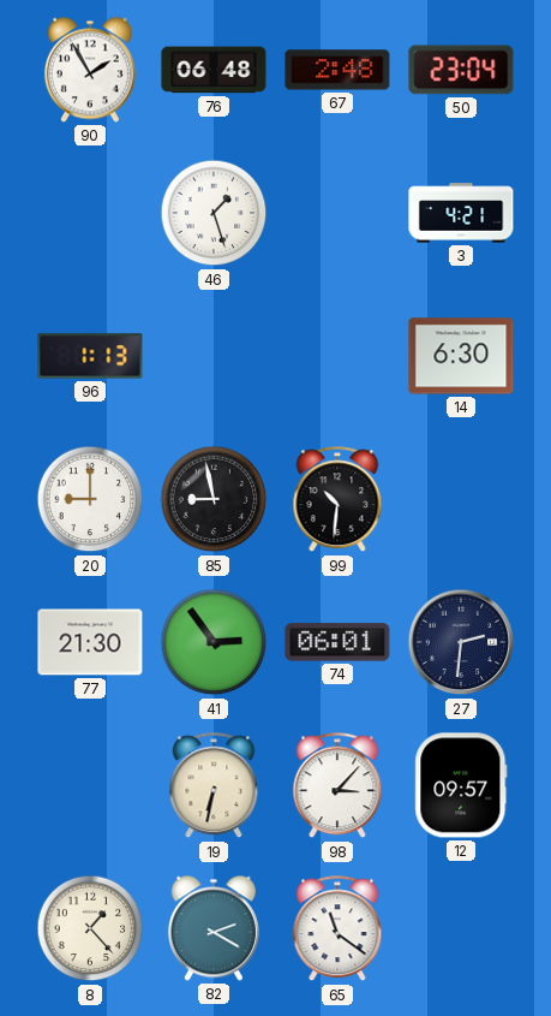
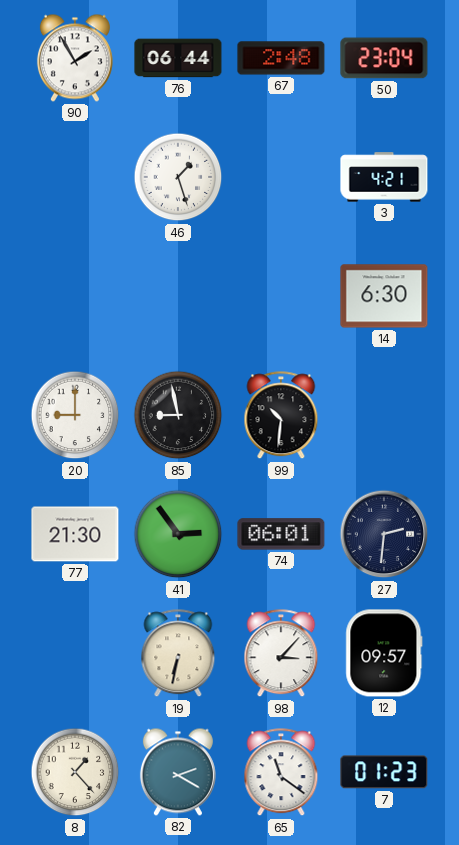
76: 06:48 -> 06:44
96: 1:13 -> none
7: none -> 01:23
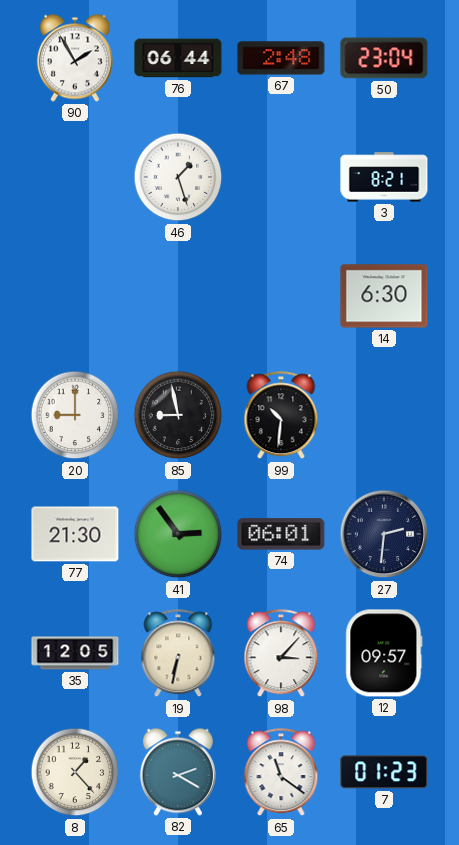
3: 4:21 -> 8:21
35: none -> 12:05
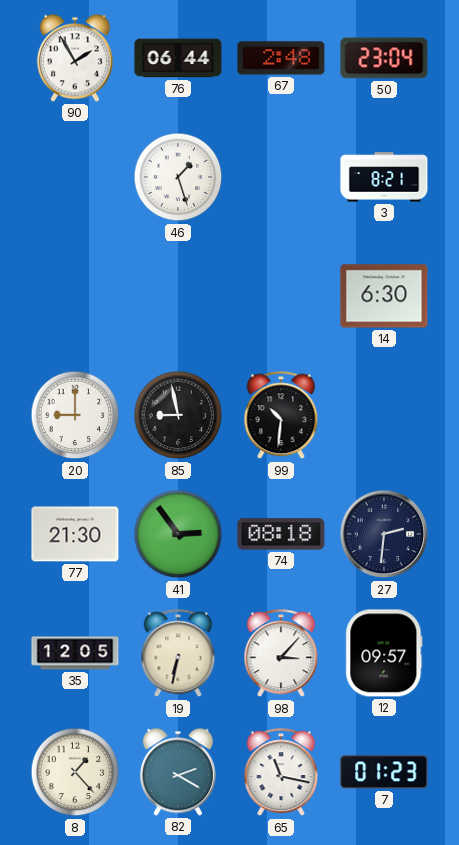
74: 06:01 -> 08:18
65: 11:21 -> 11:17
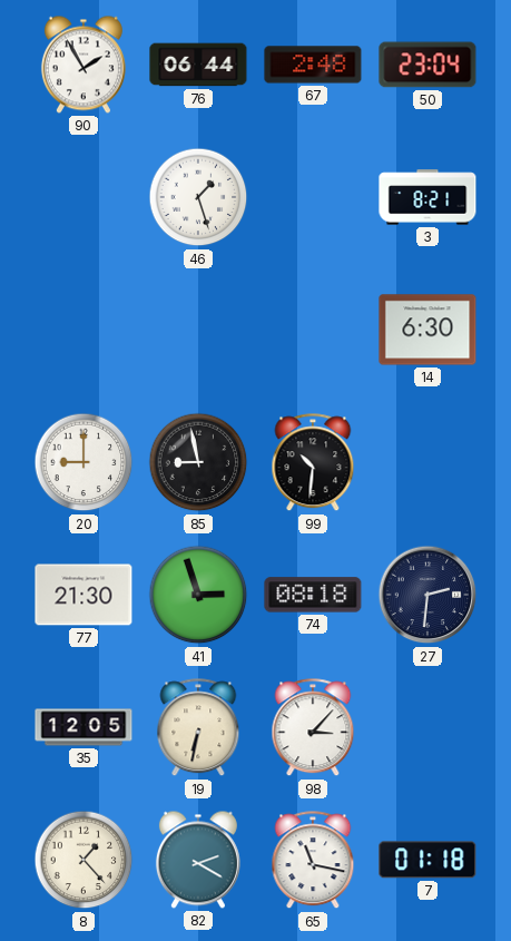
41: 2:54 -> 2:57
12: 09:57 -> none
7: 01:23 -> 01:18
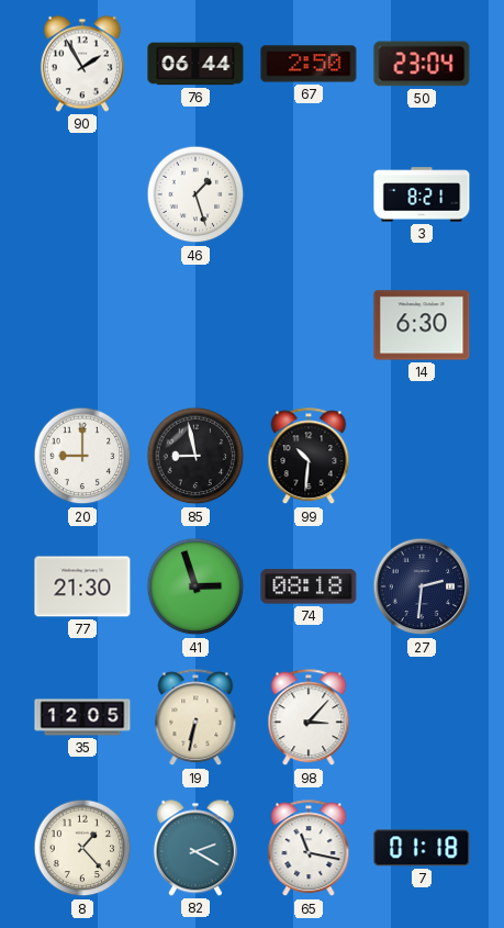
67: 2:48 -> 2:50
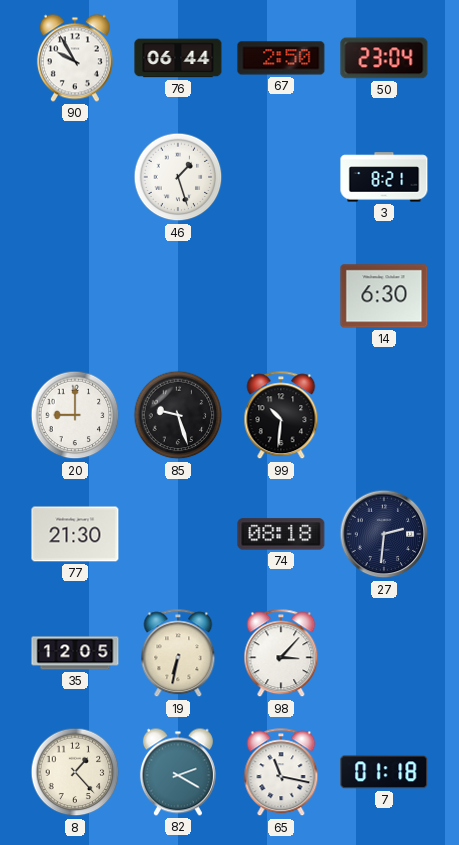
90: 1:55 -> 9:55
85: 8:58 -> 9:27
41: 2:57 -> none
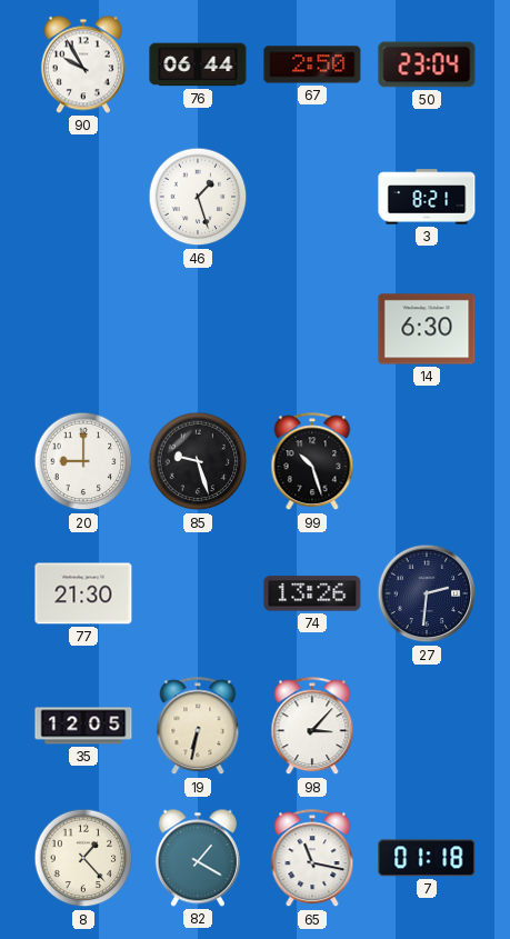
99: 10:31 -> 10:27
74: 08:18 -> 13:26
82: 2:20 -> 1:20
